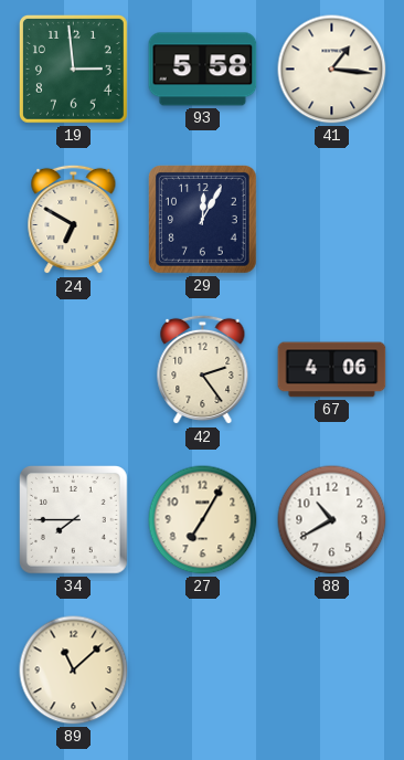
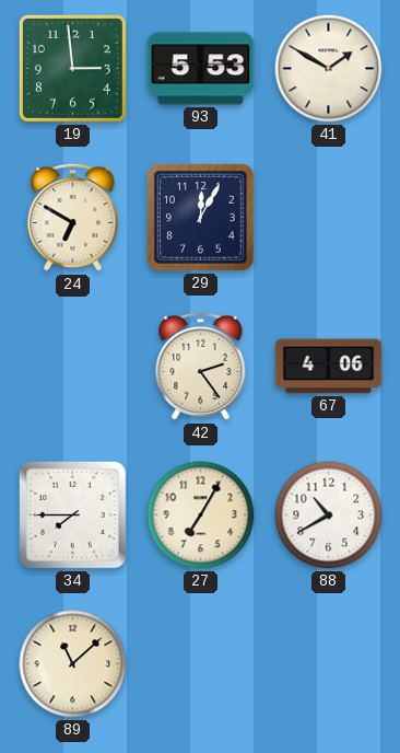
93: 5:58 -> 5:53
41: 1:16 -> 1:50
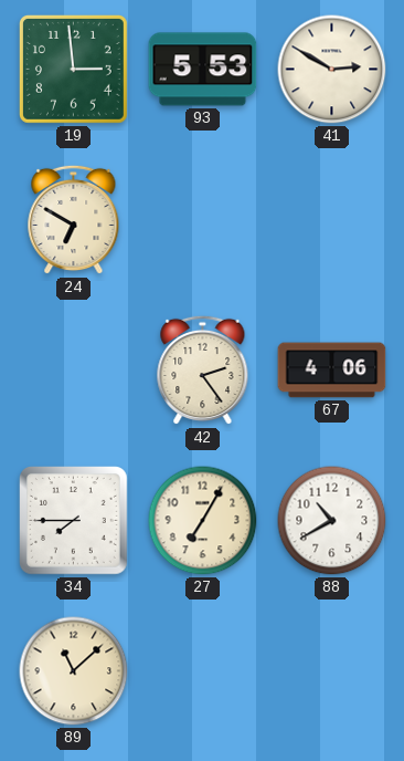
41: 1:50 -> 2:50
29: 12:05 -> none
